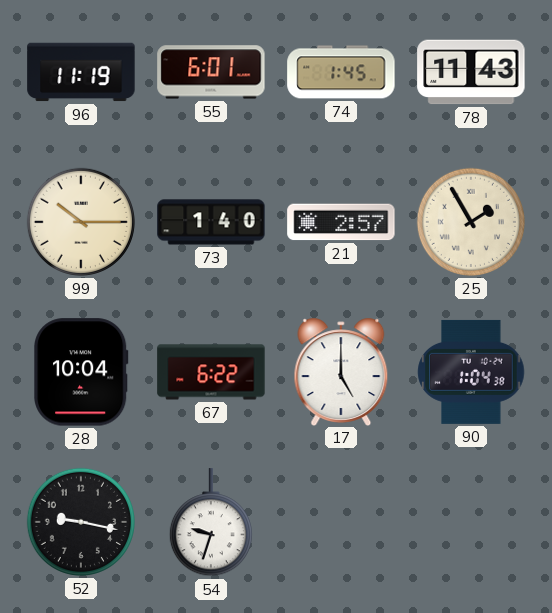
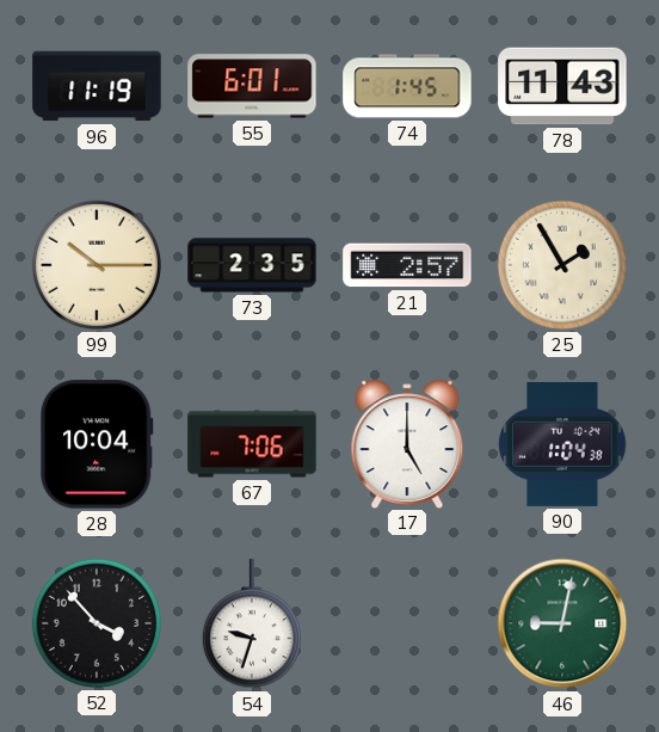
73: 1:40 -> 2:35
67: 6:22 -> 7:06
52: 9:17 -> 3:53
46: none -> 9:02
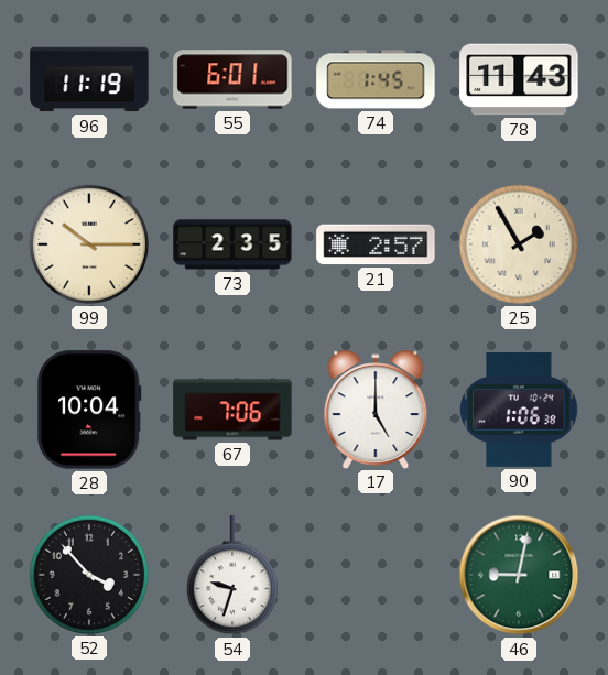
90: 1:04 -> 1:06
